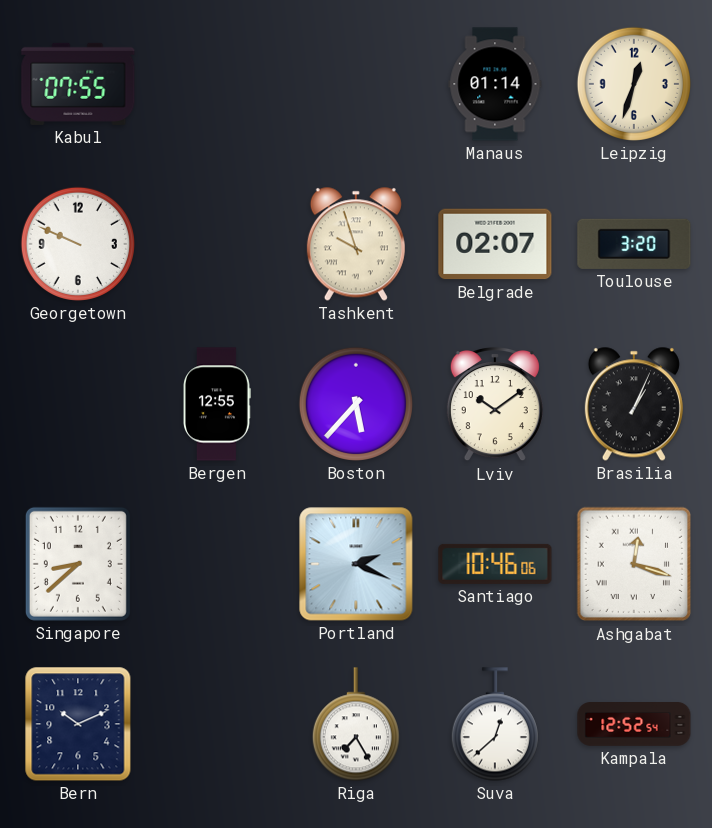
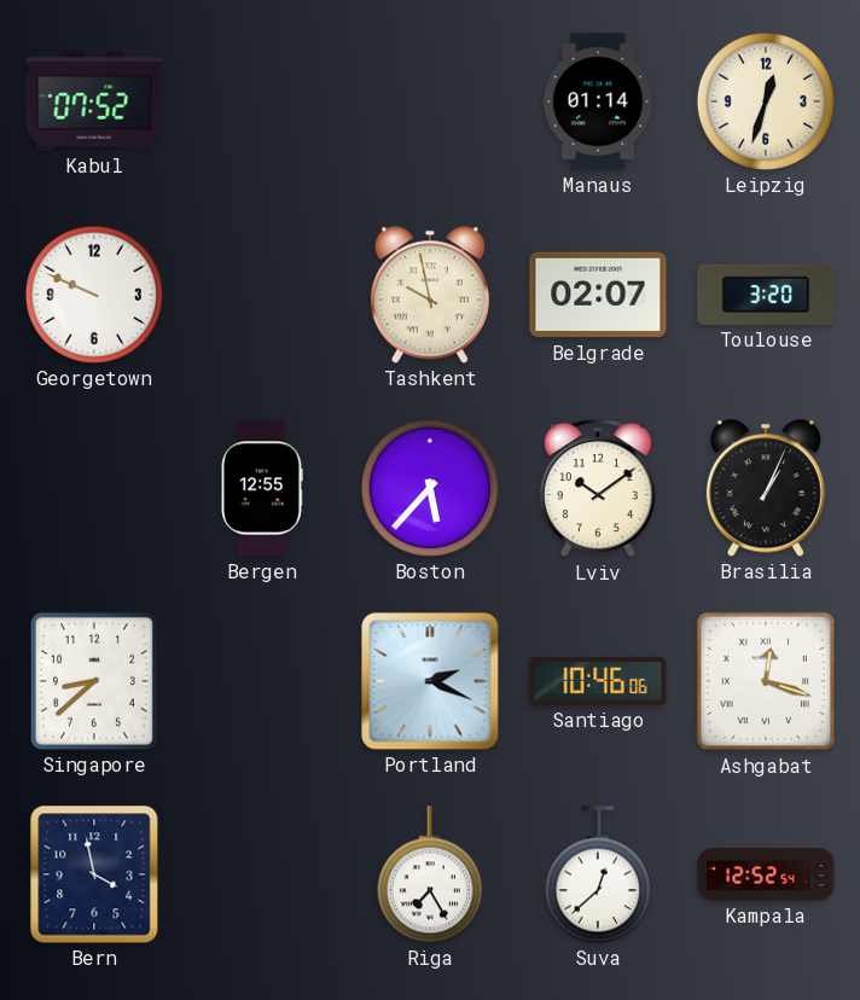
Kabul: 07:55 -> 07:52
Tashkent: 9:57 -> 9:58
Bern: 10:11 -> 3:58
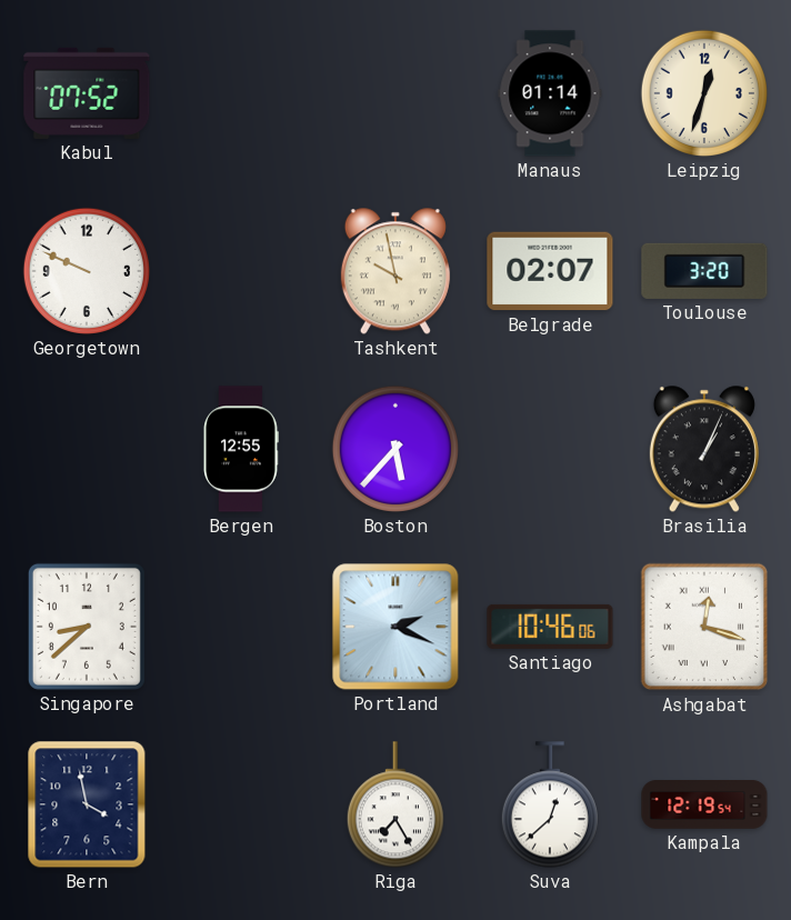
Lviv: 10:09 -> none
Kampala: 12:52 -> 12:19
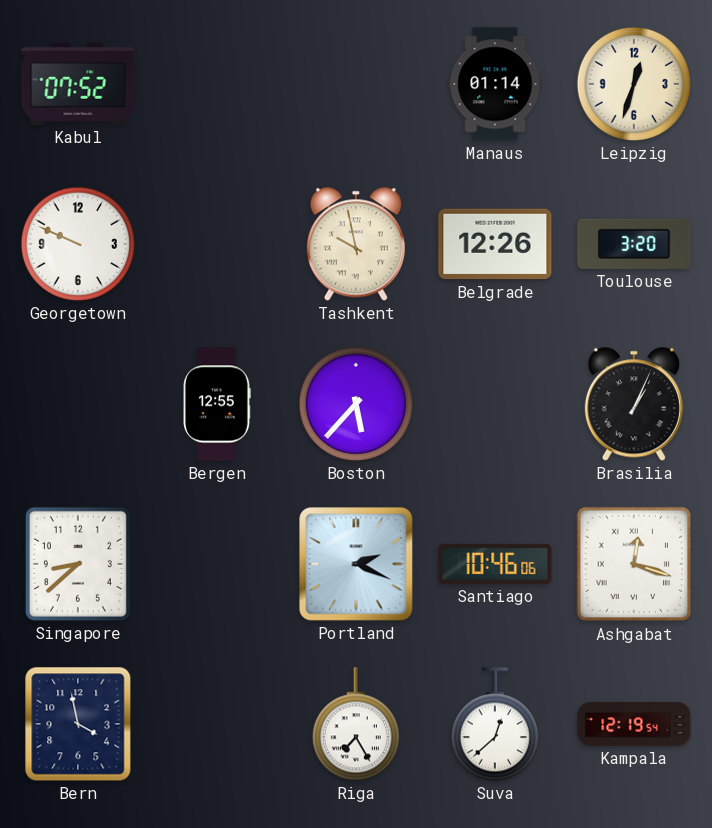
Belgrade: 02:07 -> 12:26
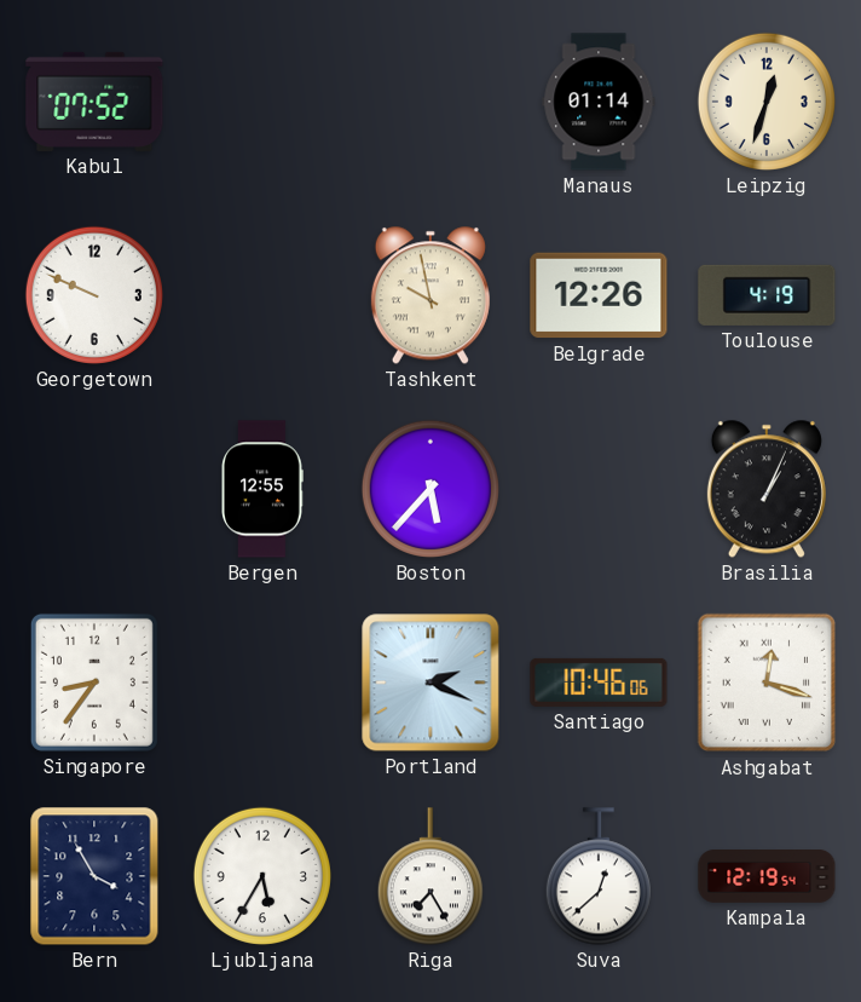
Toulouse: 3:20 -> 4:19
Singapore: 8:38 -> 8:36
Bern: 3:58 -> 3:55
Ljubljana: none -> 5:35
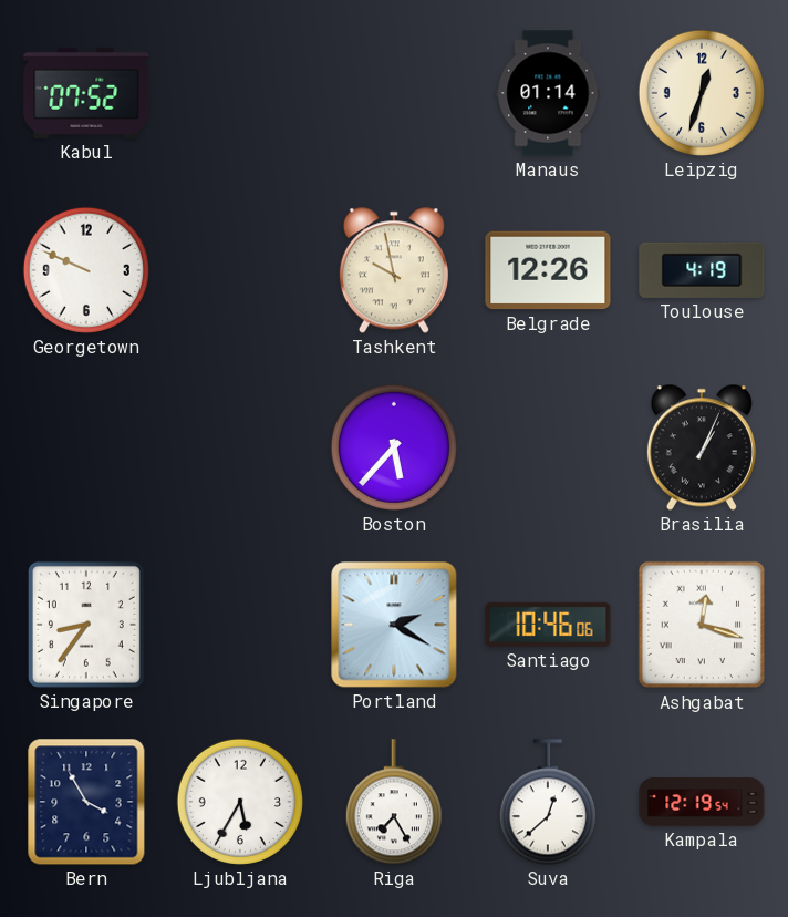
Bergen: 12:55 -> none
Portland: 2:19 -> 2:20
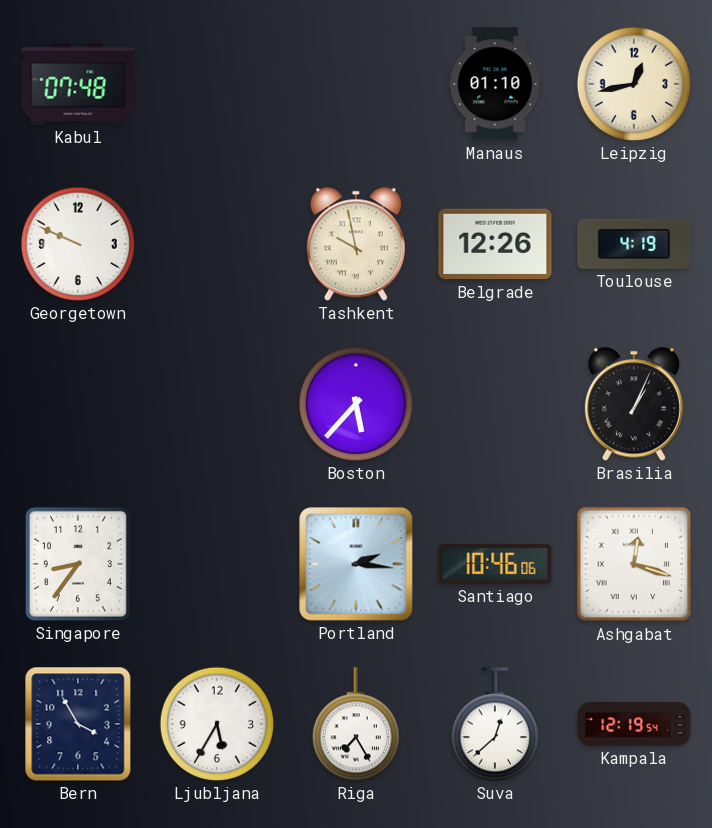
Kabul: 07:52 -> 07:48
Manaus: 01:14 -> 01:10
Leipzig: 12:33 -> 12:43
Portland: 2:20 -> 2:16
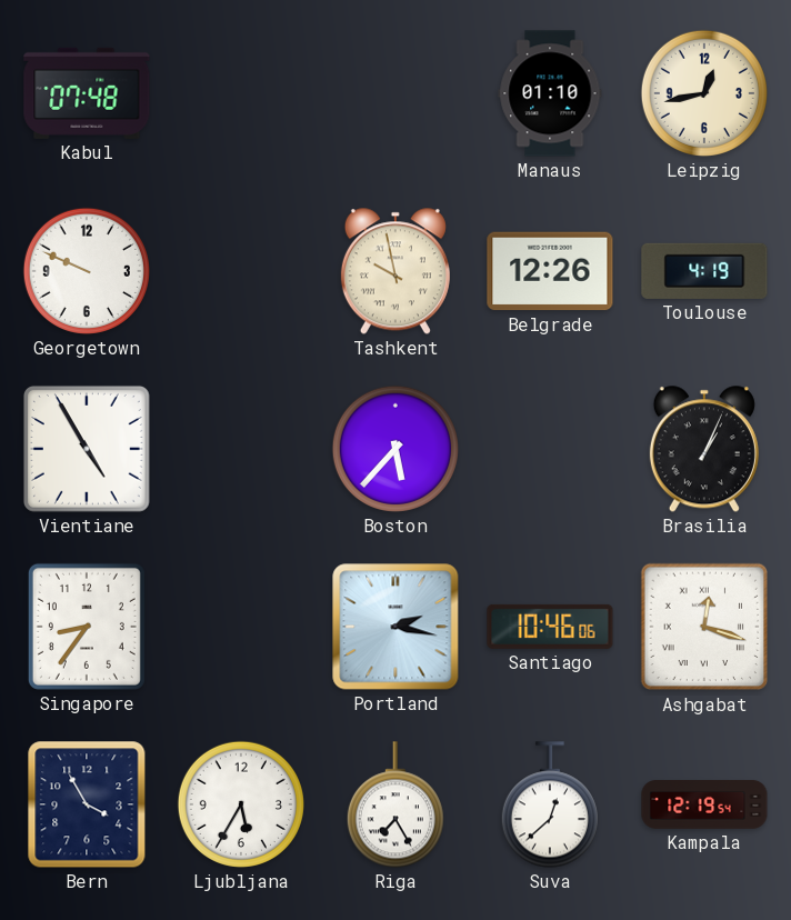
Vientiane: none -> 4:55
Portland: 2:16 -> 2:17
